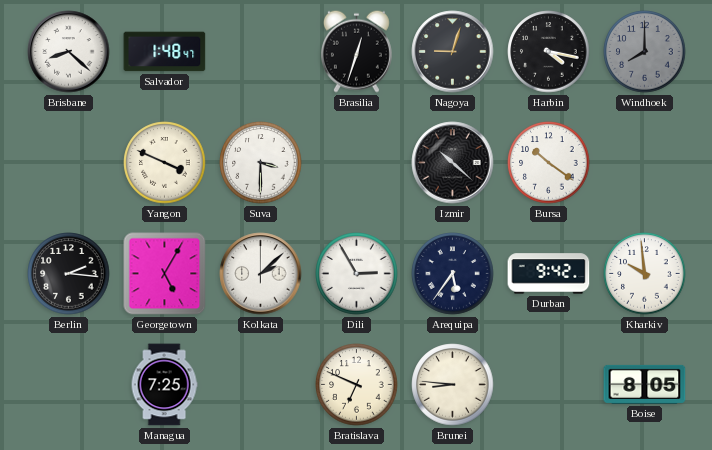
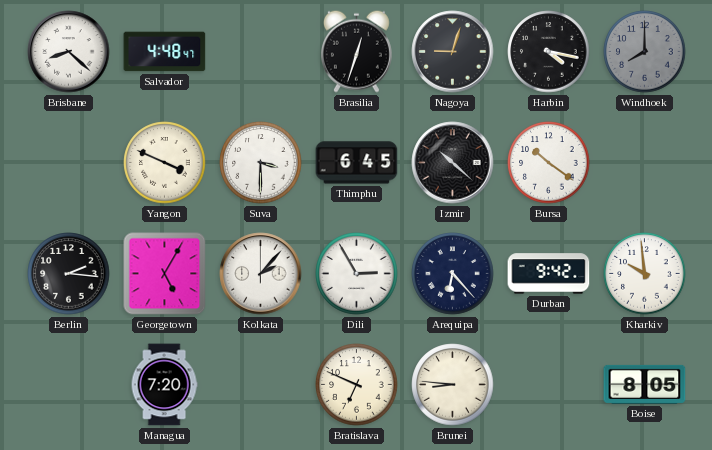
Salvador: 1:48 -> 4:48
Thimphu: none -> 6:45
Kolkata: 2:08 -> 2:07
Arequipa: 5:36 -> 6:23
Managua: 7:25 -> 7:20
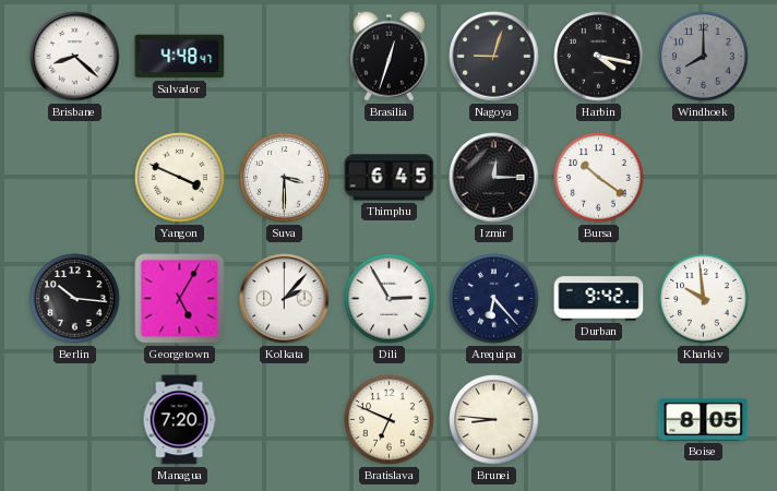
Izmir: 10:22 -> 12:15
Berlin: 2:16 -> 10:16
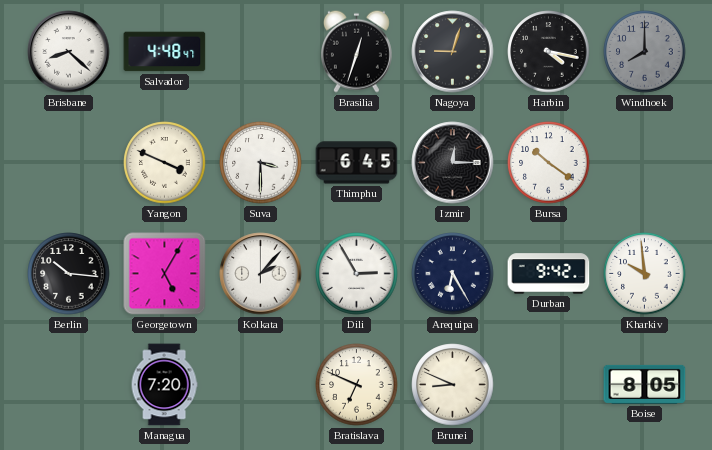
Arequipa: 6:23 -> 6:25
Brunei: 8:46 -> 8:49
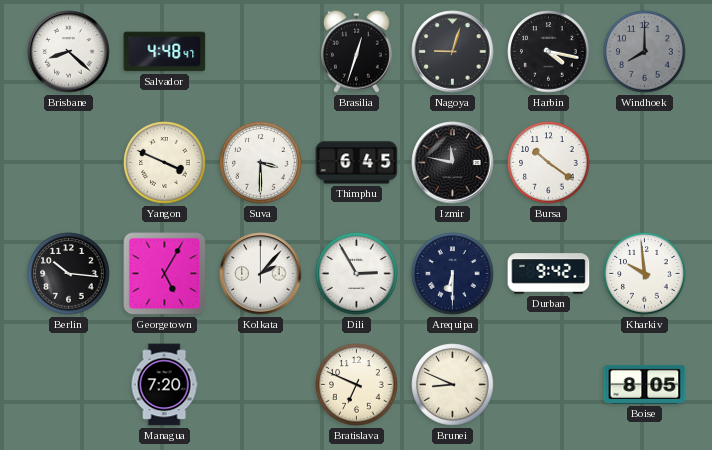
Izmir: 12:15 -> 11:47
Arequipa: 6:25 -> 6:30
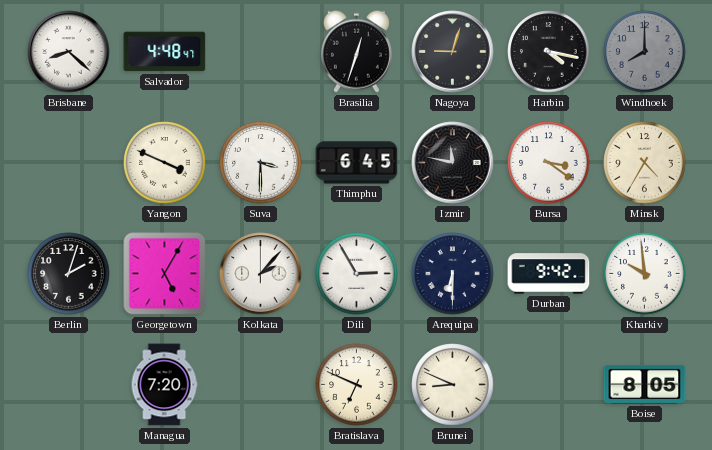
Bursa: 10:21 -> 3:21
Minsk: none -> 4:35
Berlin: 10:16 -> 2:03
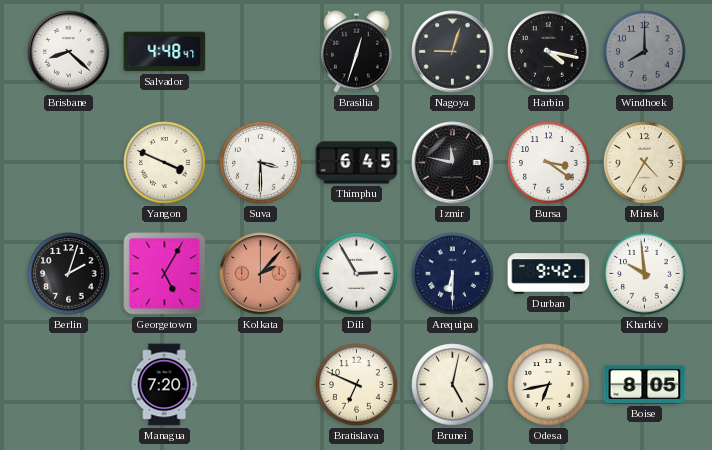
Kolkata dial: white -> salmon
Brunei: 8:49 -> 5:02
Odesa: none -> 6:43
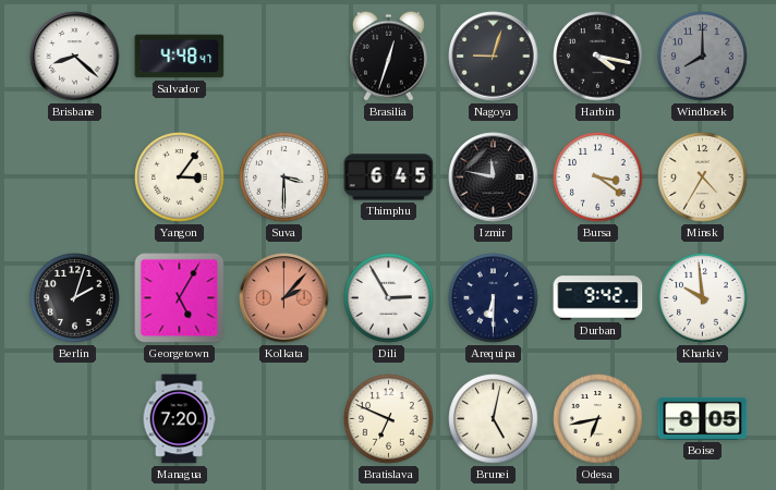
Yangon: 3:49 -> 3:06
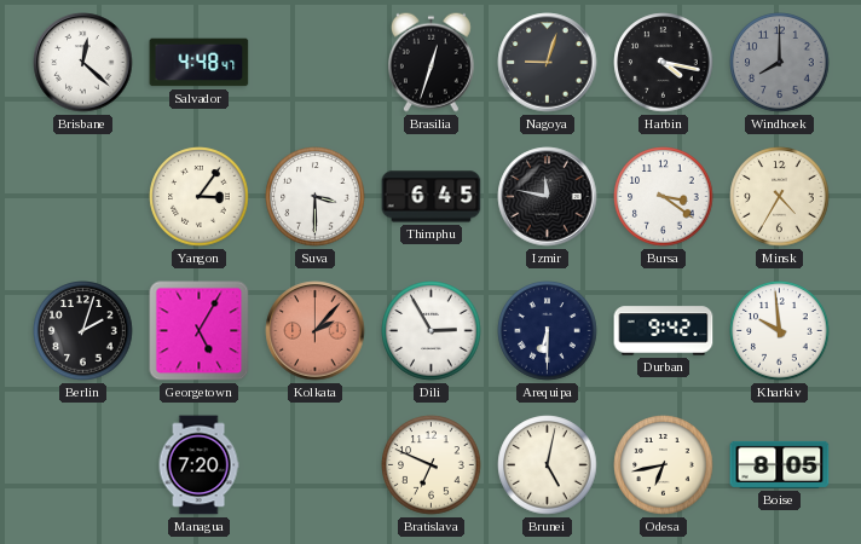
Brisbane: 8:22 -> 12:22
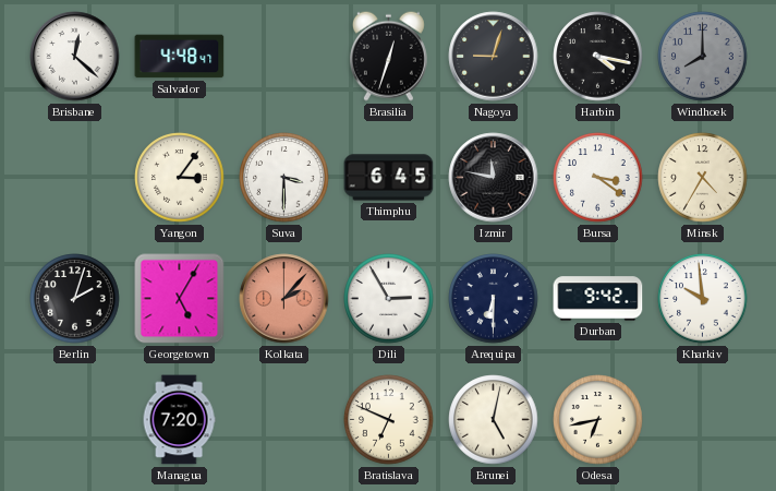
Boise: 8:05 -> none
